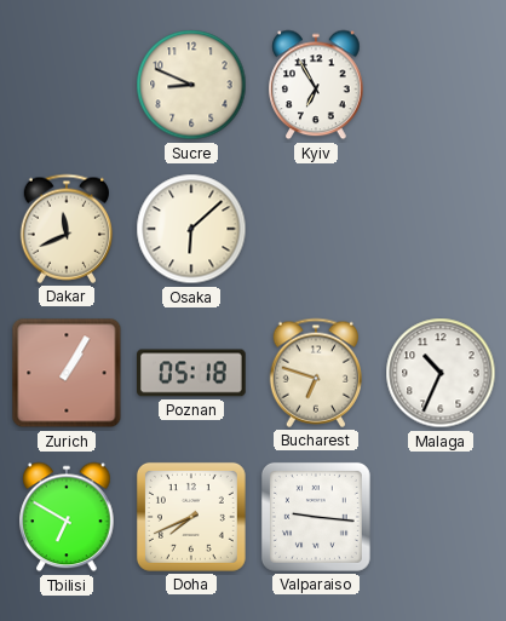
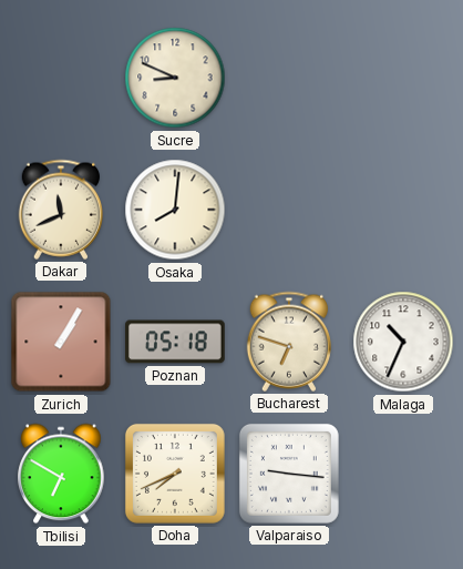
Kyiv: 6:55 -> none
Osaka: 6:08 -> 8:01
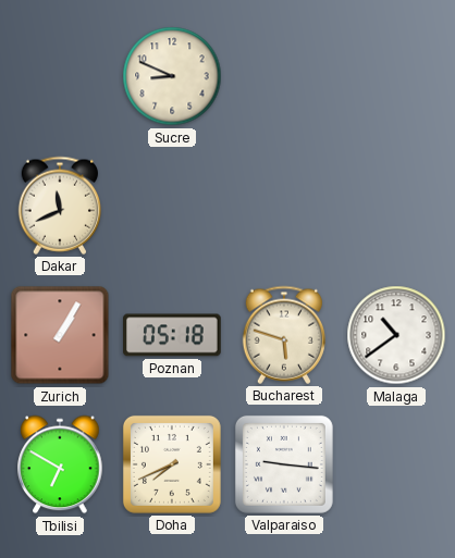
Osaka: 8:01 -> none
Bucharest: 6:48 -> 5:48
Malaga: 10:34 -> 10:39
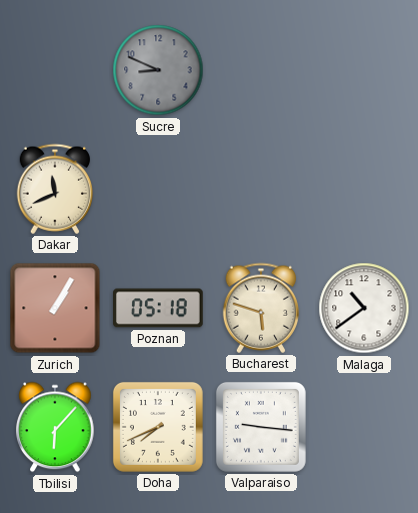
Sucre dial: cream -> grey
Tbilisi: 6:50 -> 6:07
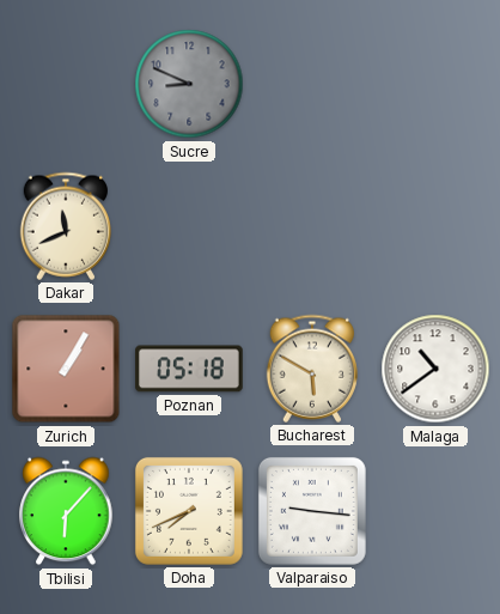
Bucharest: 5:48 -> 5:50
